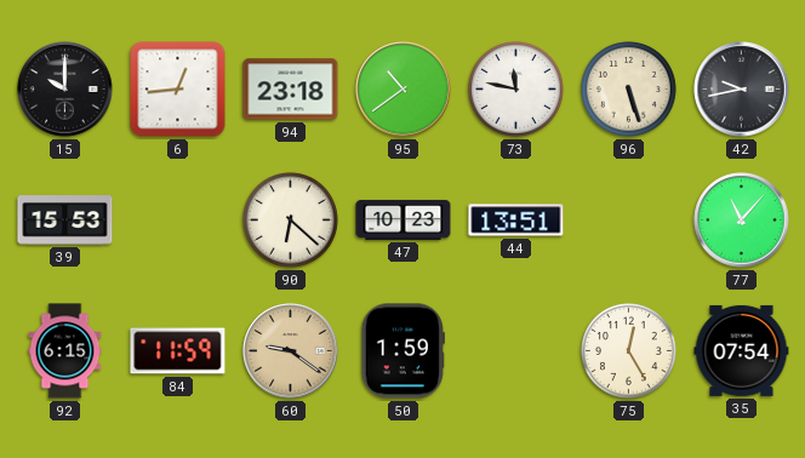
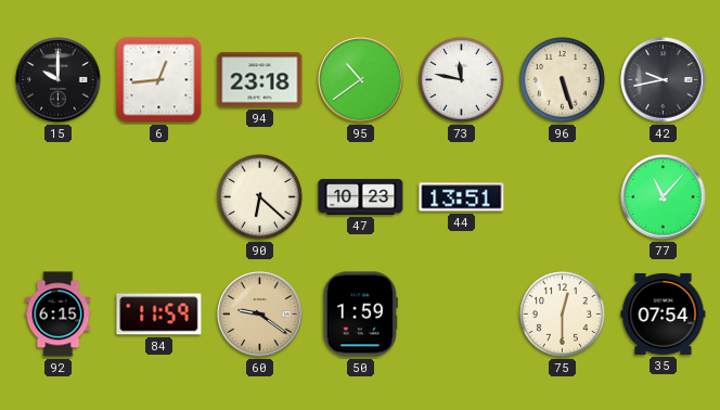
39: 15:53 -> none
75: 12:25 -> 12:30
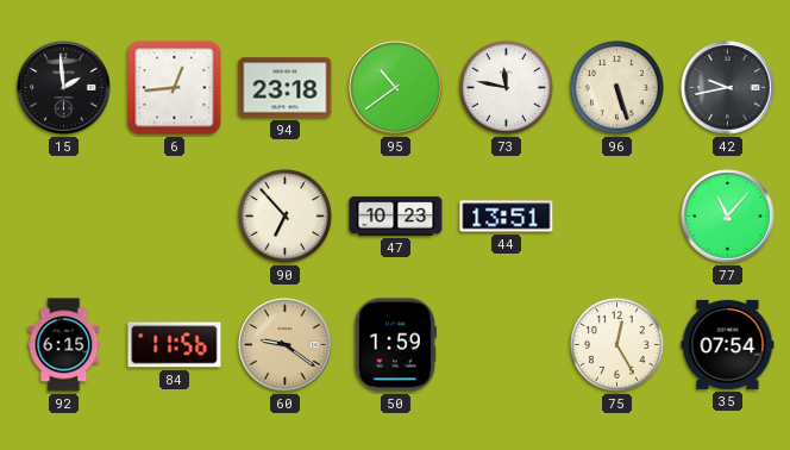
15: 10:00 -> 1:59
90: 6:22 -> 6:53
84: 11:59 -> 11:56
75: 12:30 -> 12:25
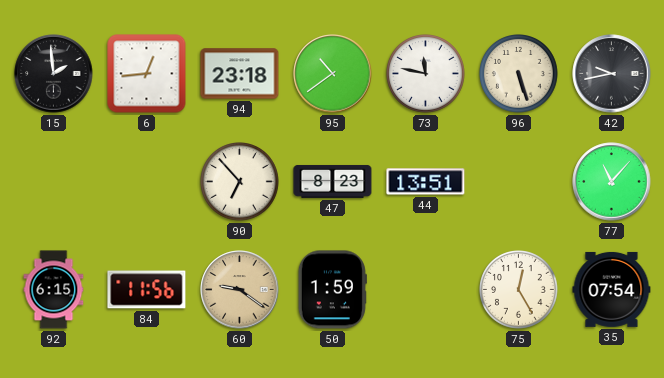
47: 10:23 -> 8:23
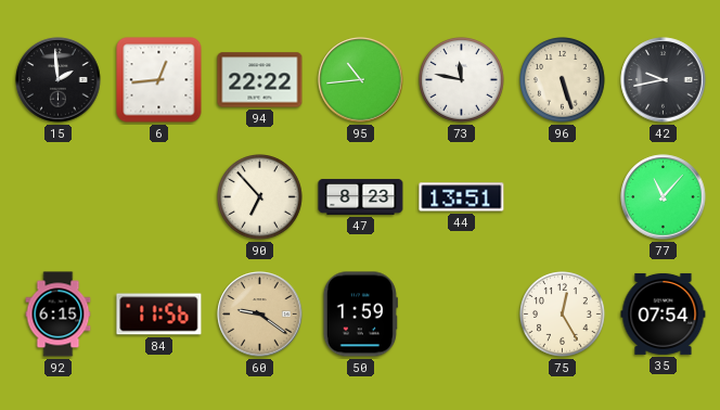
94: 23:18 -> 22:22
95: 10:39 -> 10:44
